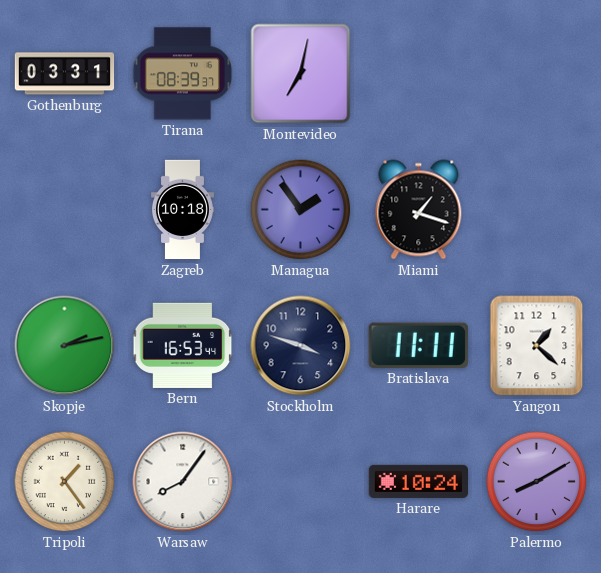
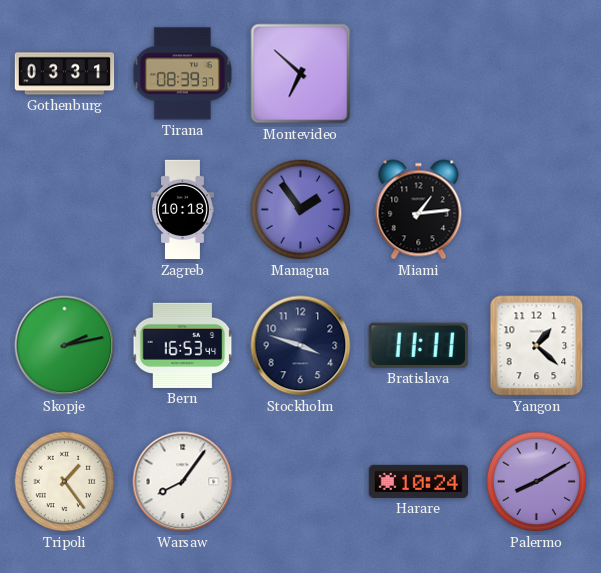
Montevideo: 7:02 -> 6:52
Miami: 1:18 -> 1:14
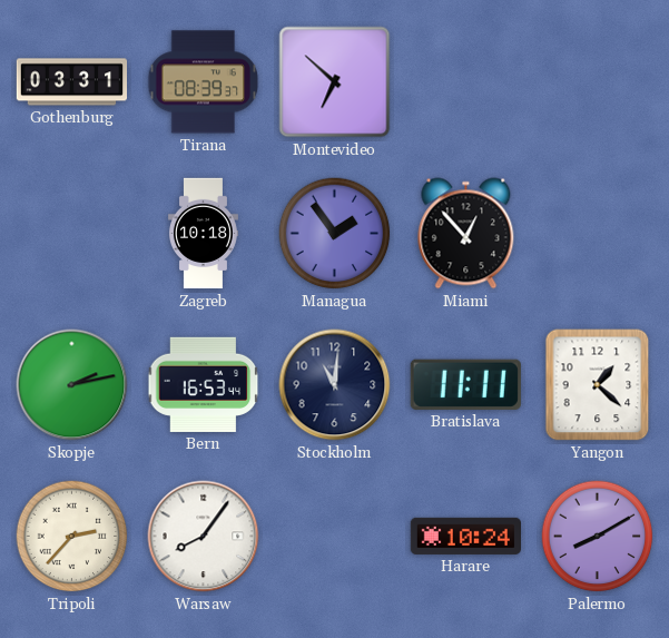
Miami: 1:14 -> 12:53
Stockholm: 3:48 -> 11:01
Tripoli: 1:24 -> 2:37
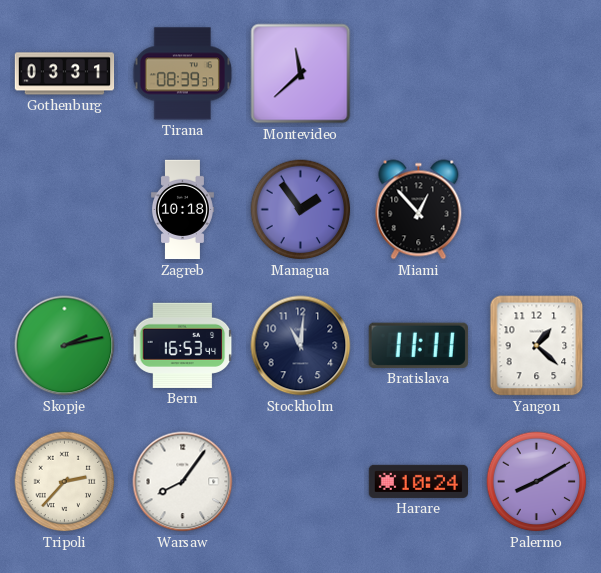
Montevideo: 6:52 -> 11:38
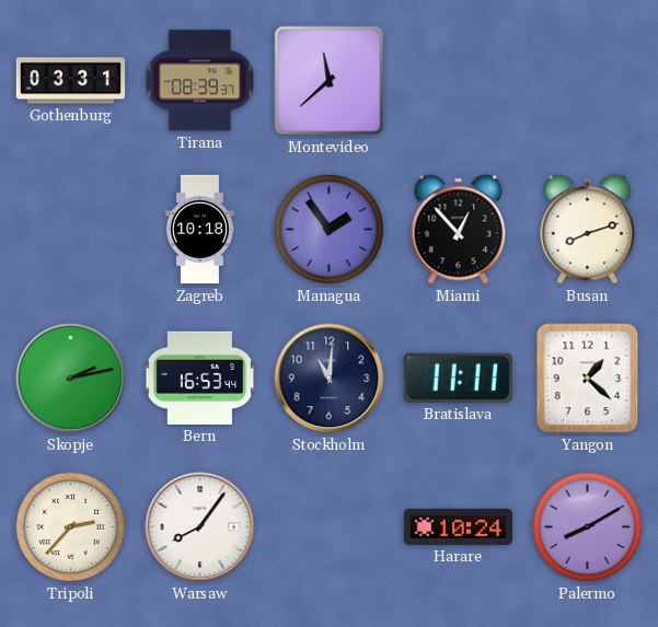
Busan: none -> 8:12
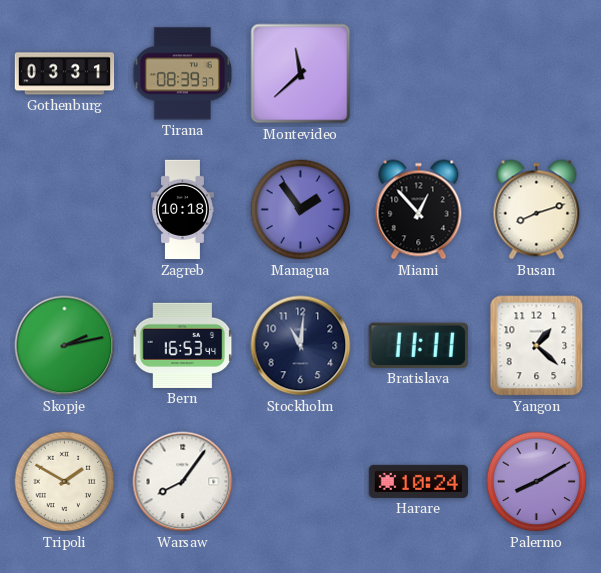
Tripoli: 2:37 -> 1:50
